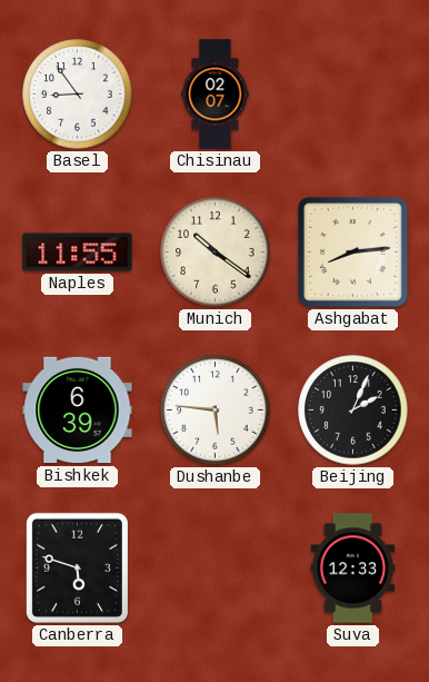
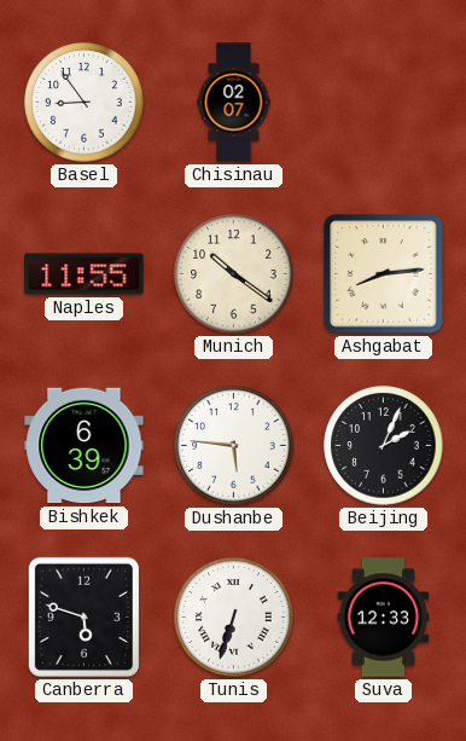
Tunis: none -> 6:33
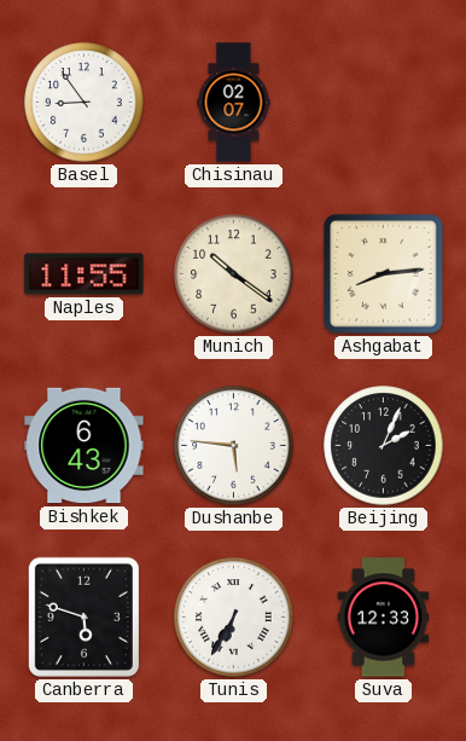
Bishkek: 6:39 -> 6:43
Tunis: 6:33 -> 6:35
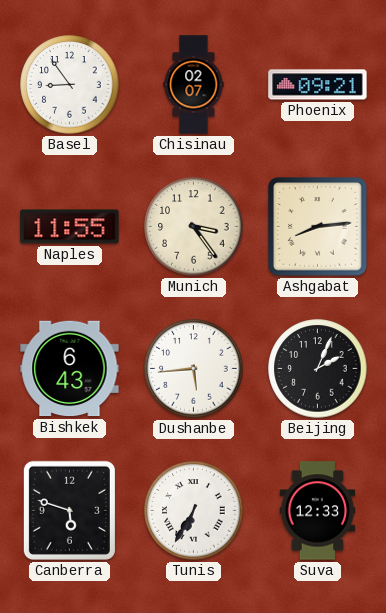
Phoenix: none -> 09:21
Munich: 10:21 -> 3:24
Dushanbe: 5:46 -> 5:44
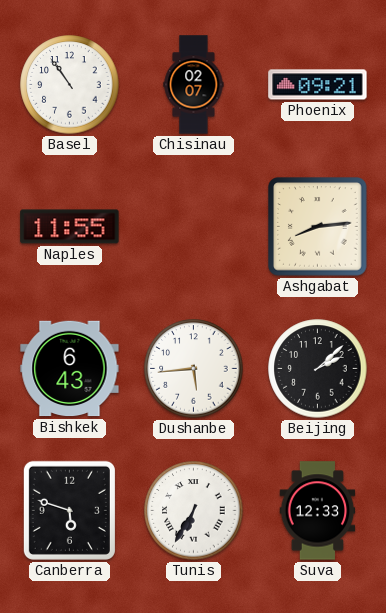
Basel: 8:54 -> 10:54
Munich: 3:24 -> none
Beijing: 2:04 -> 2:08
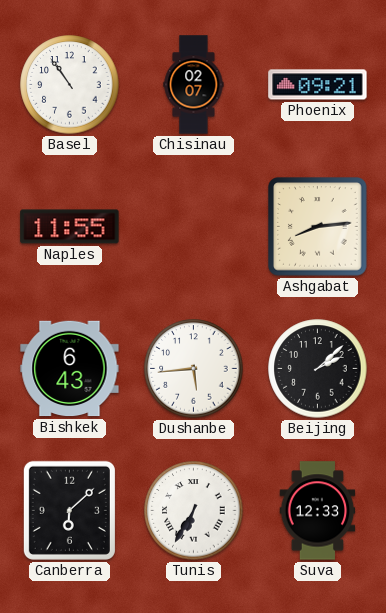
Canberra: 5:48 -> 6:08
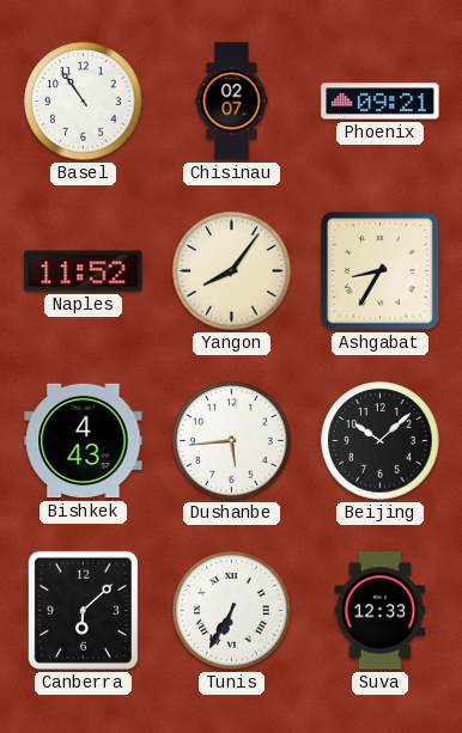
Naples: 11:55 -> 11:52
Yangon: none -> 8:06
Ashgabat: 8:14 -> 8:35
Bishkek: 6:43 -> 4:43
Beijing: 2:08 -> 10:08
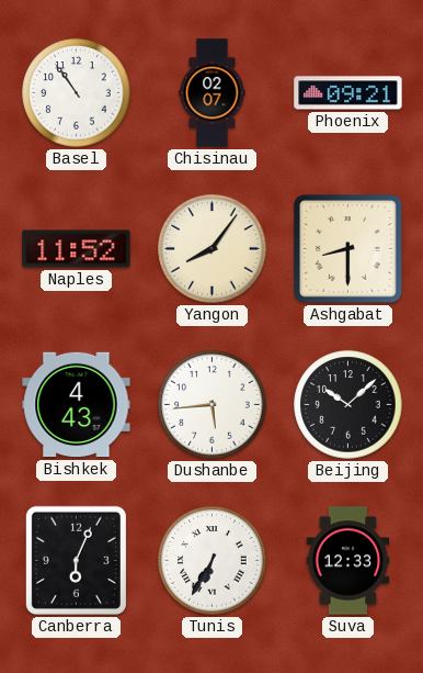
Ashgabat: 8:35 -> 8:30
Canberra: 6:08 -> 6:04
